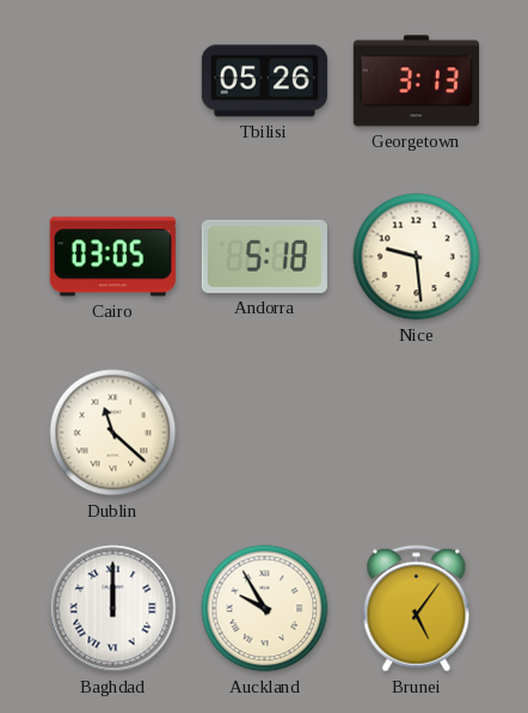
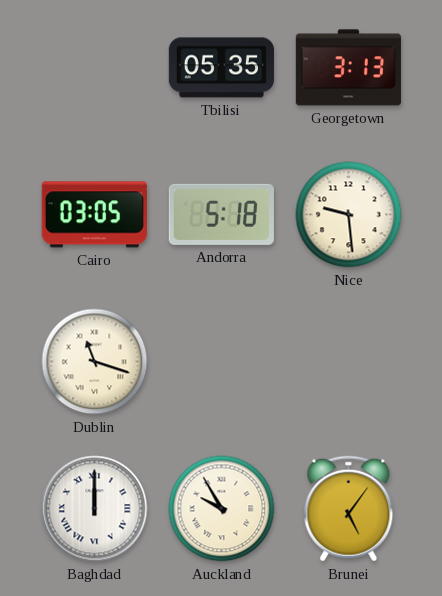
Tbilisi: 05:26 -> 05:35
Dublin: 11:22 -> 11:18
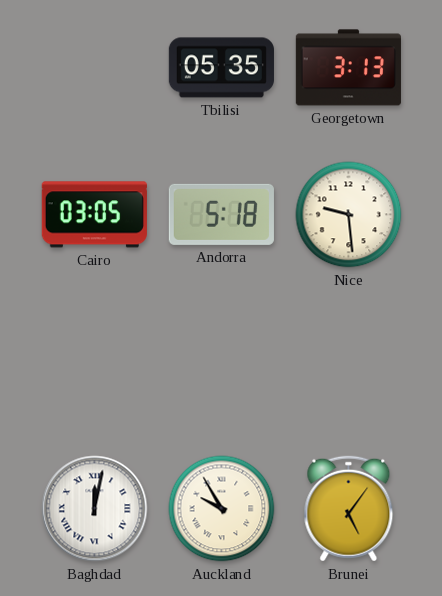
Dublin: 11:18 -> none
Baghdad: 12:00 -> 12:02
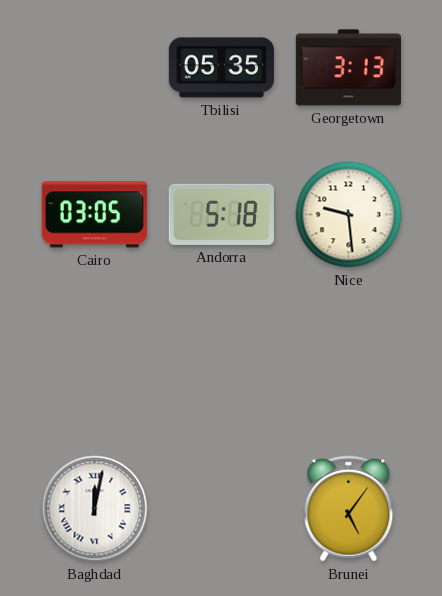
Auckland: 9:55 -> none
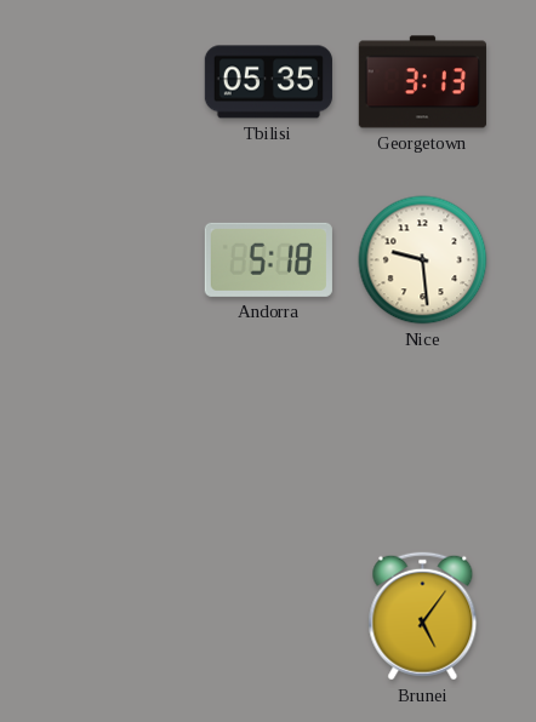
Cairo: 03:05 -> none
Baghdad: 12:02 -> none
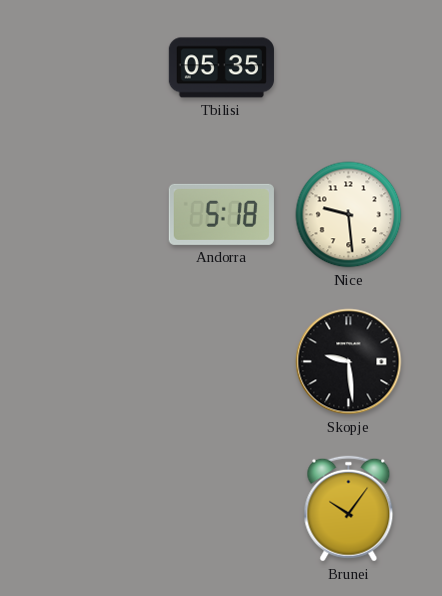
Georgetown: 3:13 -> none
Skopje: none -> 9:29
Brunei: 5:06 -> 10:06
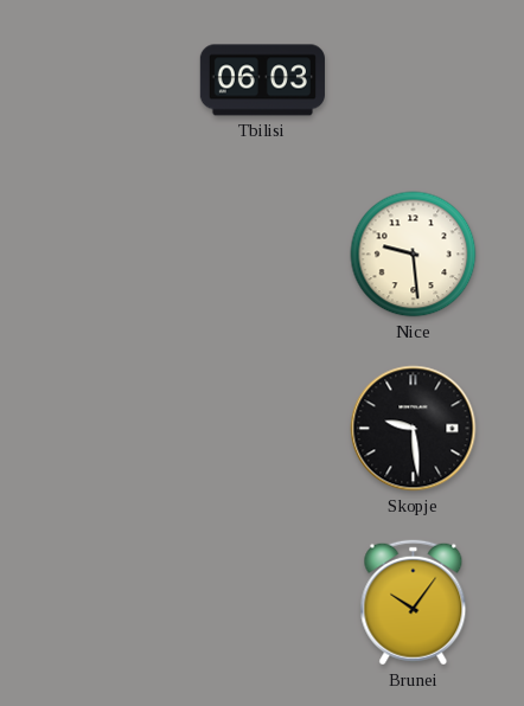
Tbilisi: 05:35 -> 06:03
Andorra: 5:18 -> none
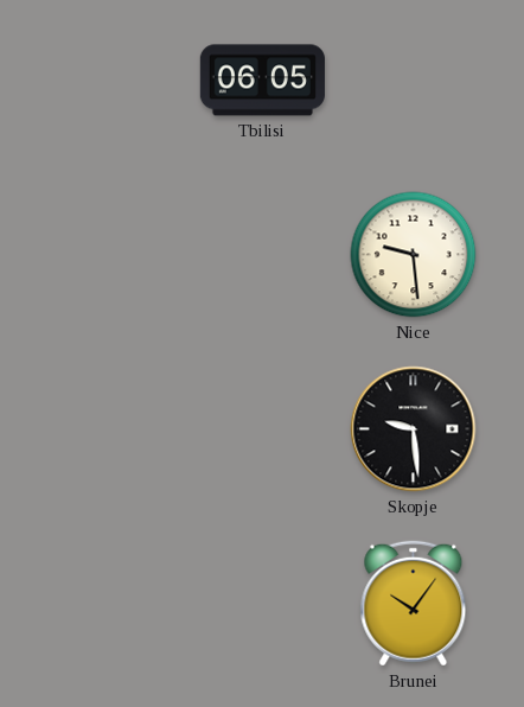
Tbilisi: 06:03 -> 06:05
